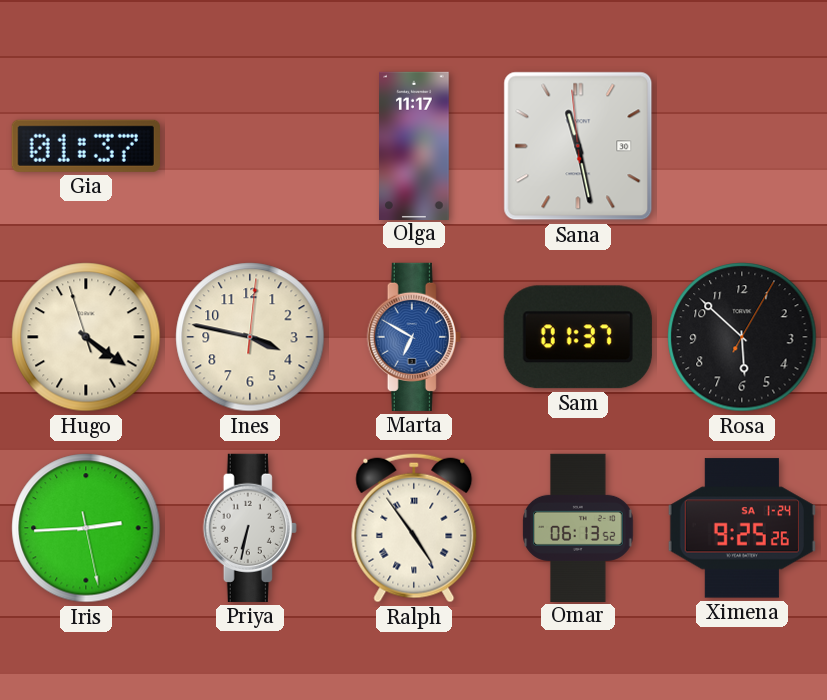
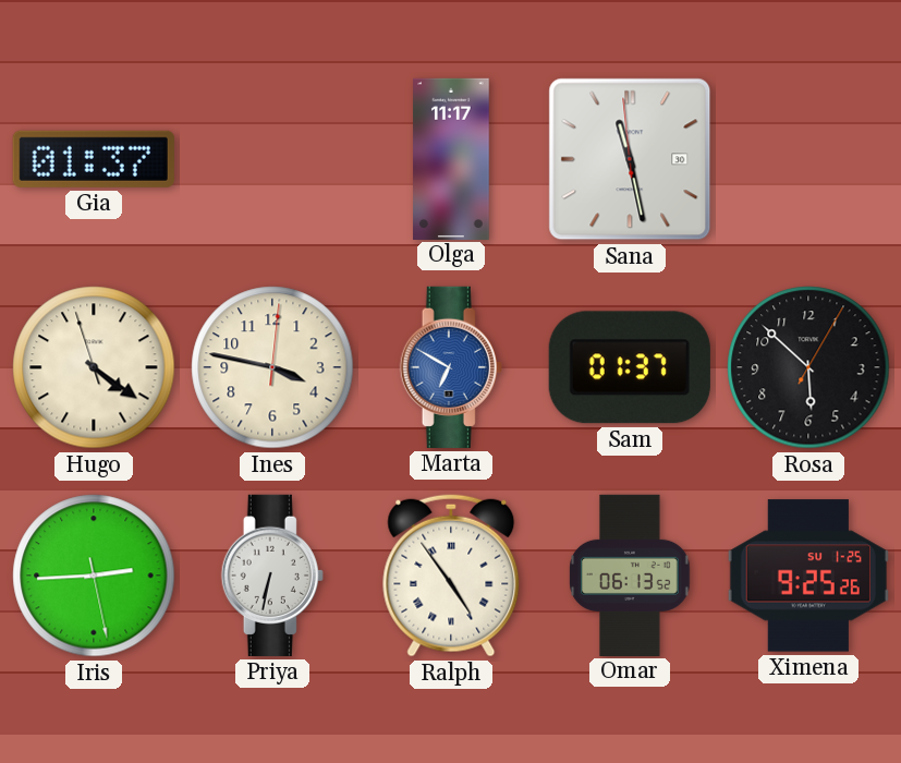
Ximena date: SA 1-24 -> SU 1-25
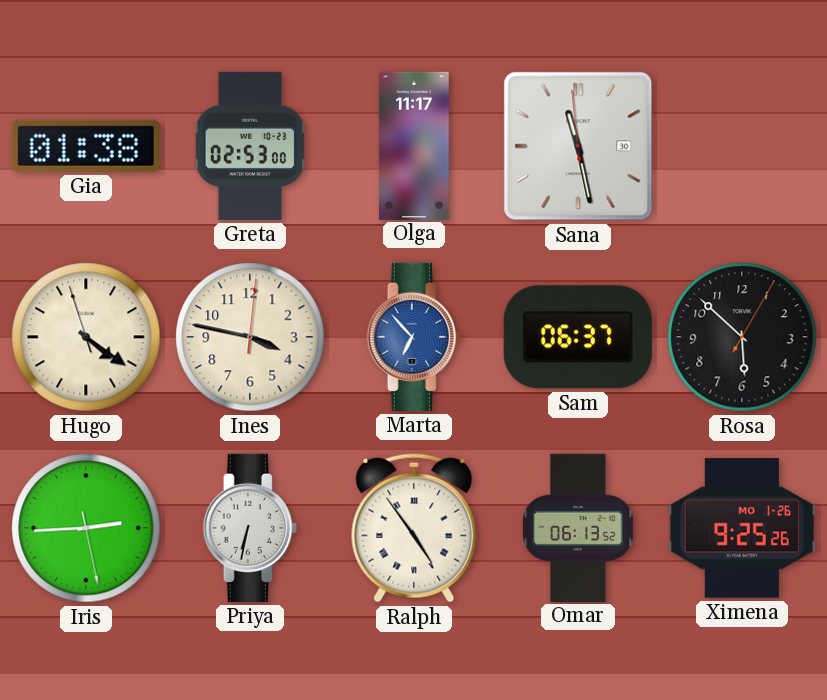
Gia: 01:37 -> 01:38
Greta: none -> 02:53
Marta: 6:50 -> 6:53
Sam: 01:37 -> 06:37
Ximena date: SU 1-25 -> MO 1-26
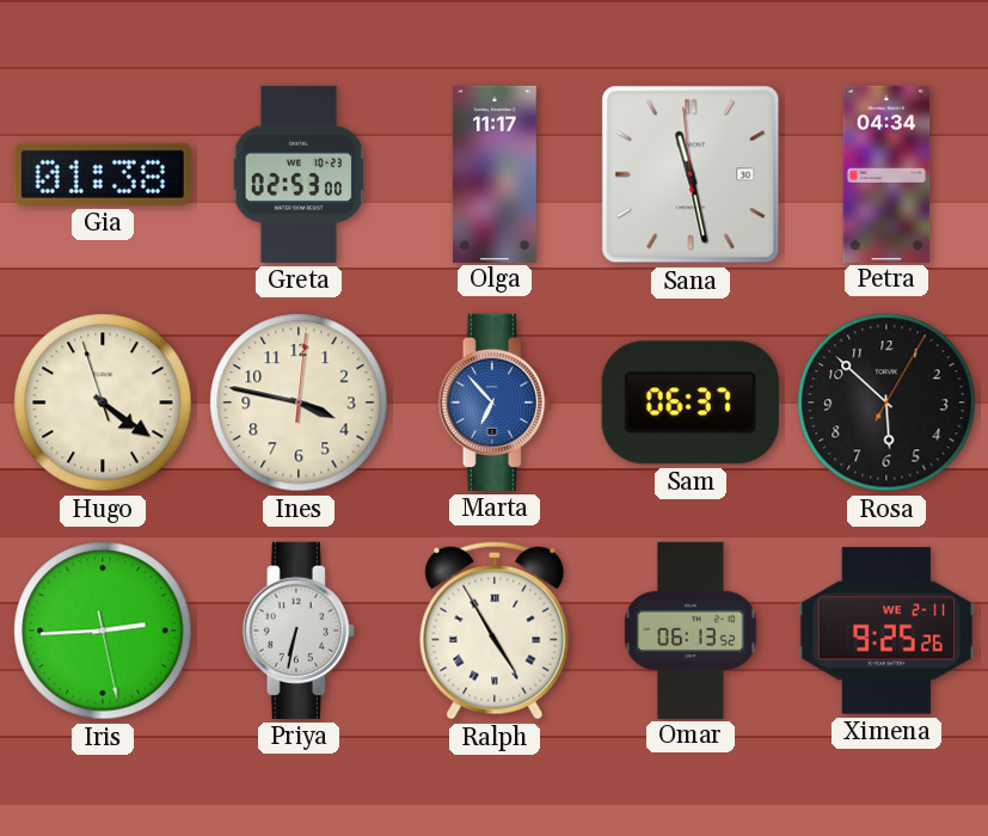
Petra: none -> 04:34
Ralph: 4:54 -> 4:55
Ximena date: MO 1-26 -> WE 2-11
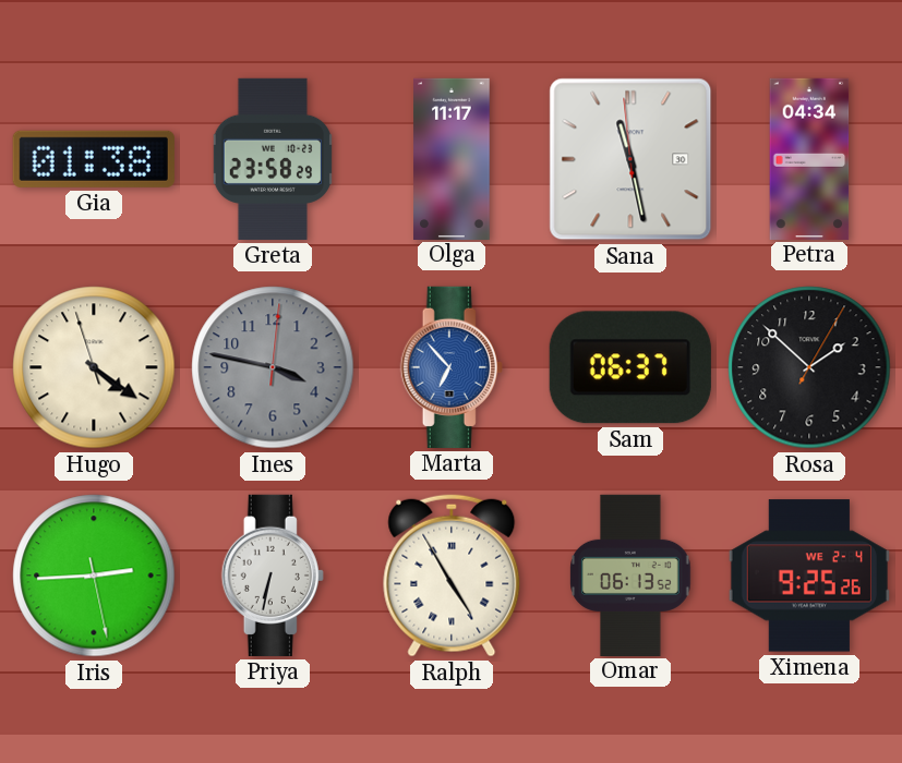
Greta: 02:53 -> 23:58
Ines dial: cream -> grey
Rosa: 5:52 -> 1:52
Ximena date: WE 2-11 -> WE 2-4
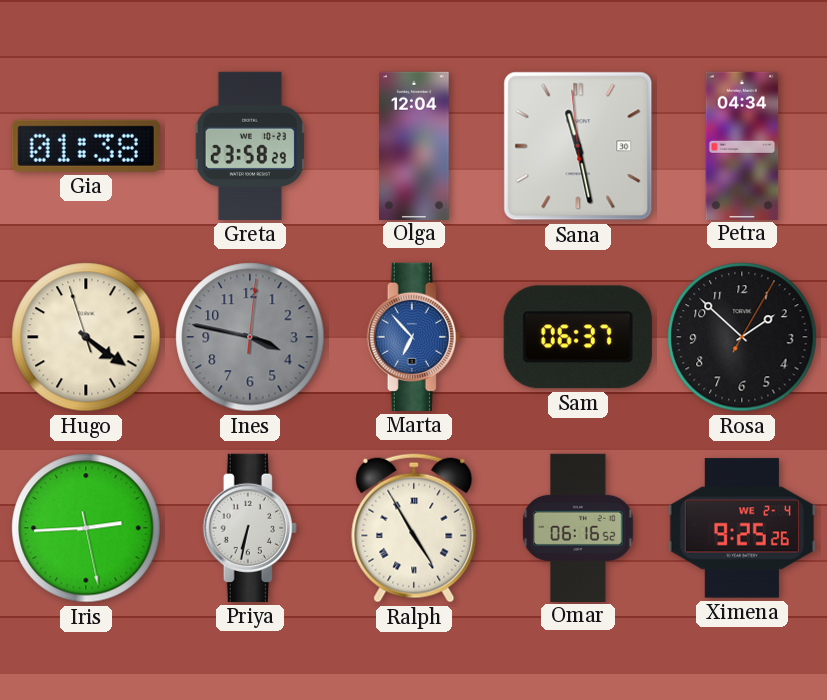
Olga: 11:17 -> 12:04
Omar: 06:13 -> 06:16
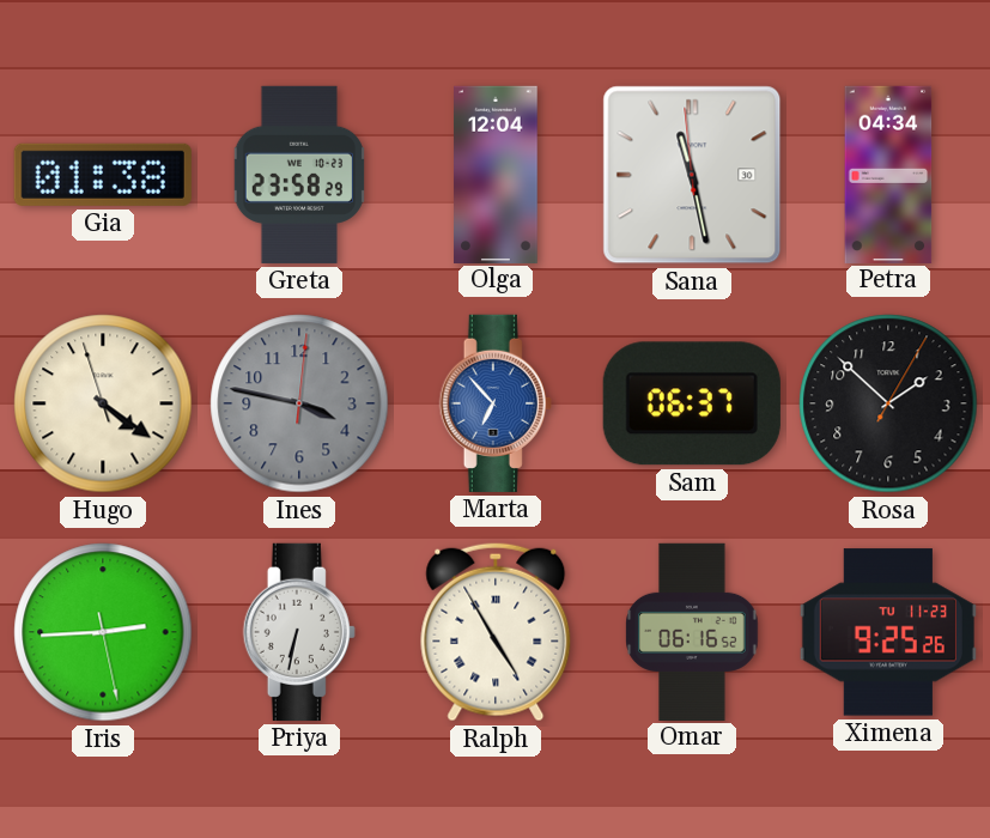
Ximena date: WE 2-4 -> TU 11-23
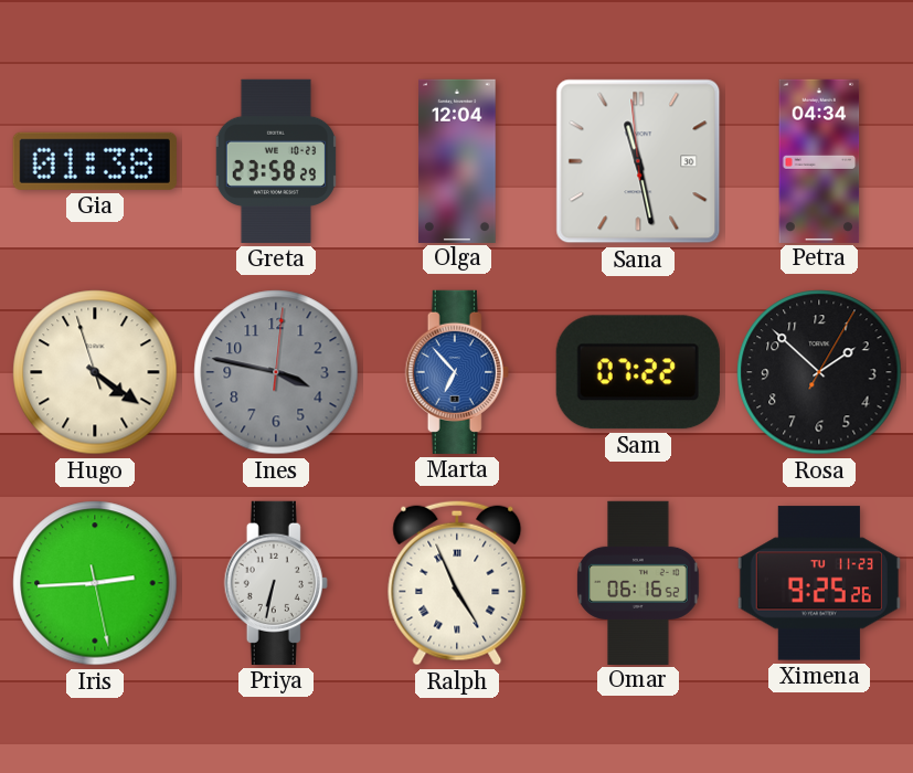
Sam: 06:37 -> 07:22
Ralph: 4:55 -> 4:56
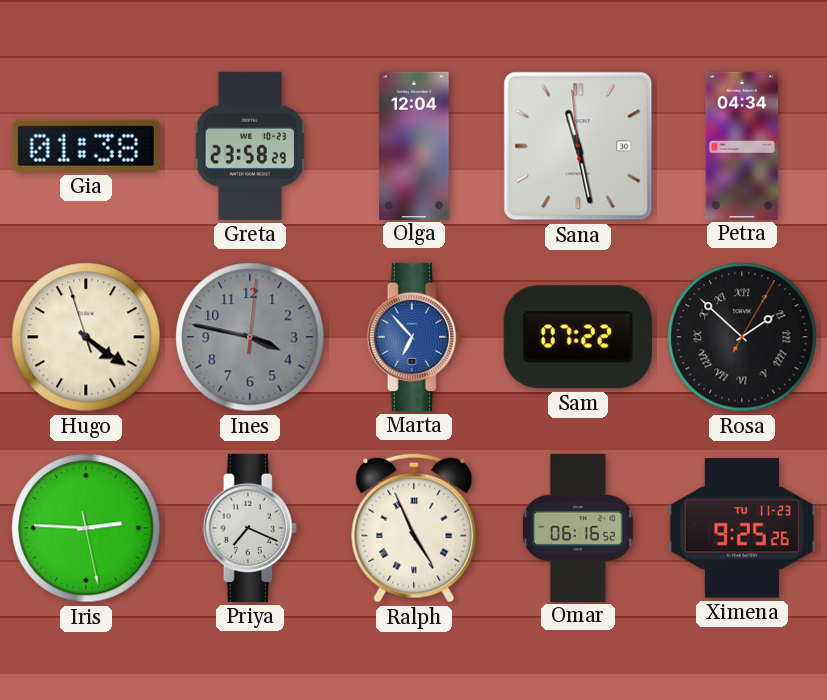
Rosa numerals: Arabic -> Roman
Iris: 2:44 -> 2:45
Priya: 6:32 -> 7:19
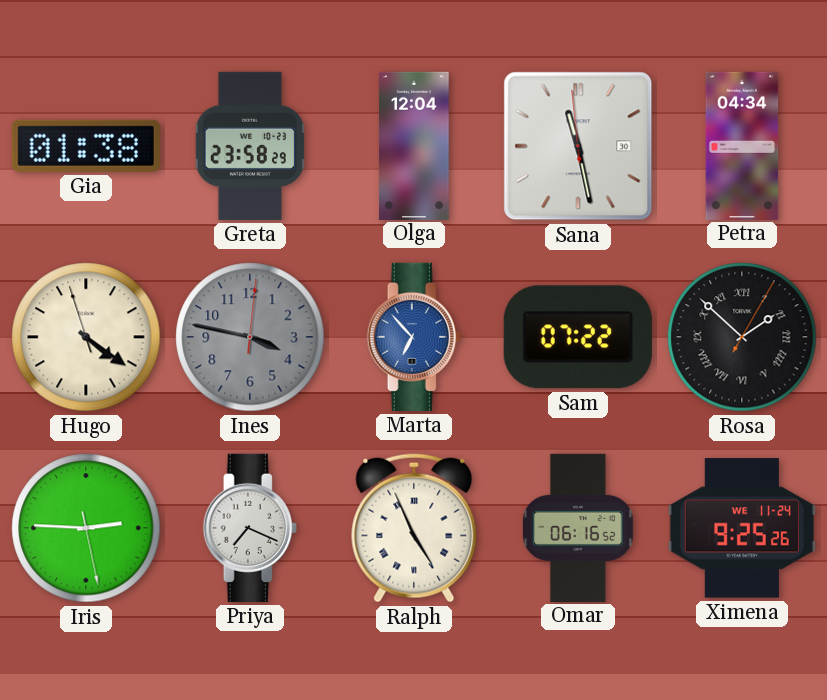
Ximena date: TU 11-23 -> WE 11-24
